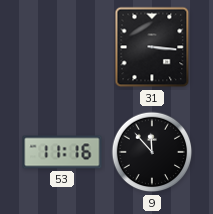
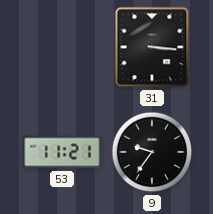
53: 11:16 -> 11:21
9: 11:53 -> 9:36
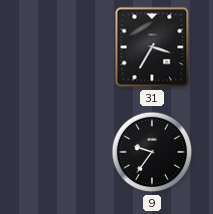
31: 3:16 -> 3:35
53: 11:21 -> none
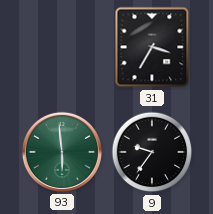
93: none -> 5:59
